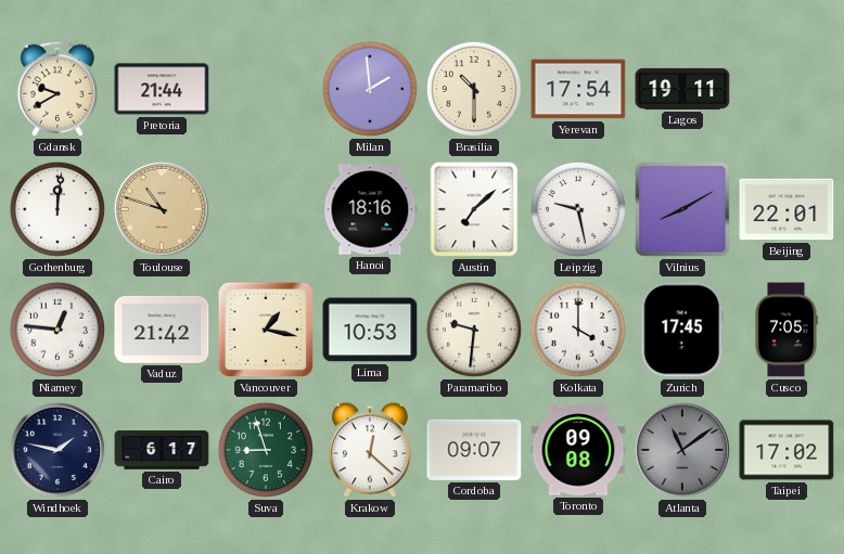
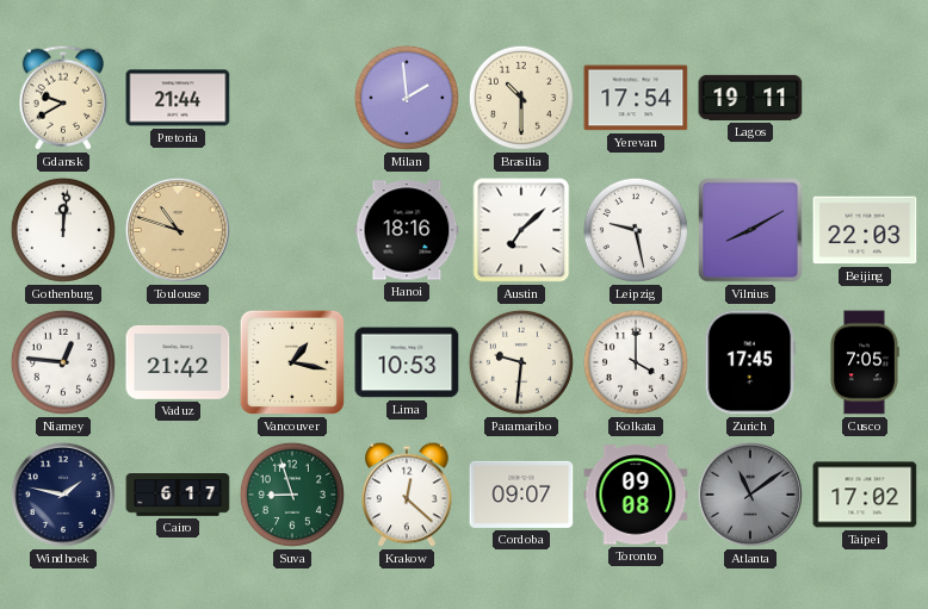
Beijing: 22:01 -> 22:03
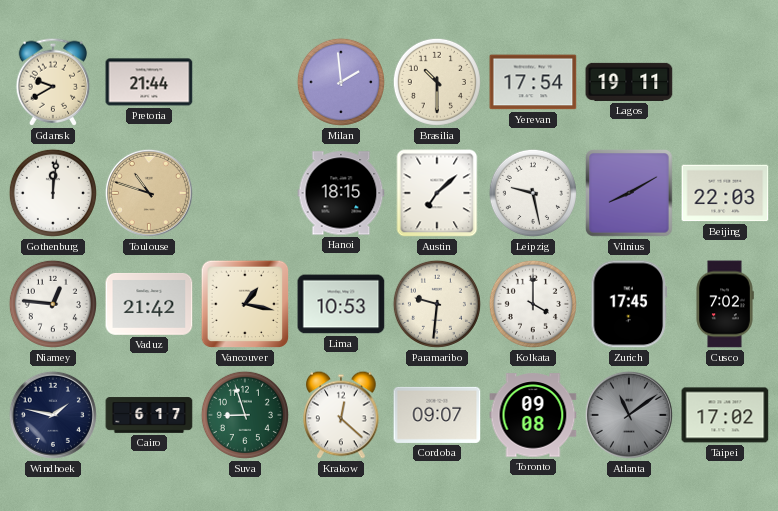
Hanoi: 18:16 -> 18:15
Cusco: 7:05 -> 7:02
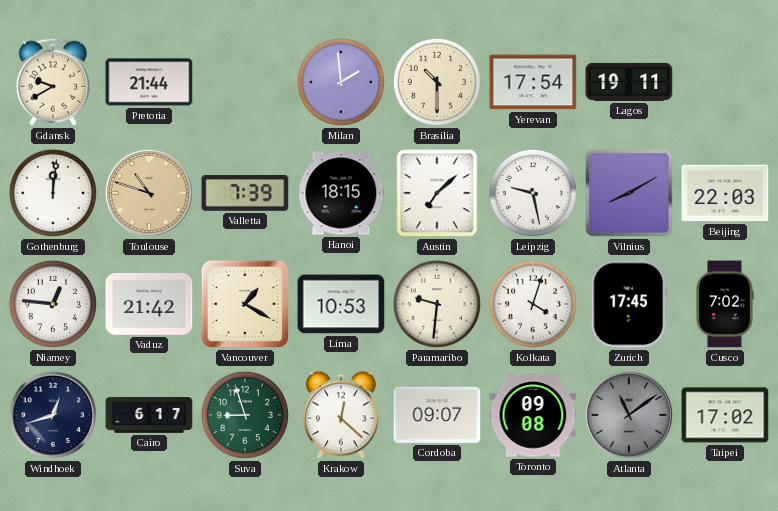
Valletta: none -> 7:39
Vancouver: 1:17 -> 1:20
Kolkata: 4:00 -> 4:03
Windhoek: 1:47 -> 12:42
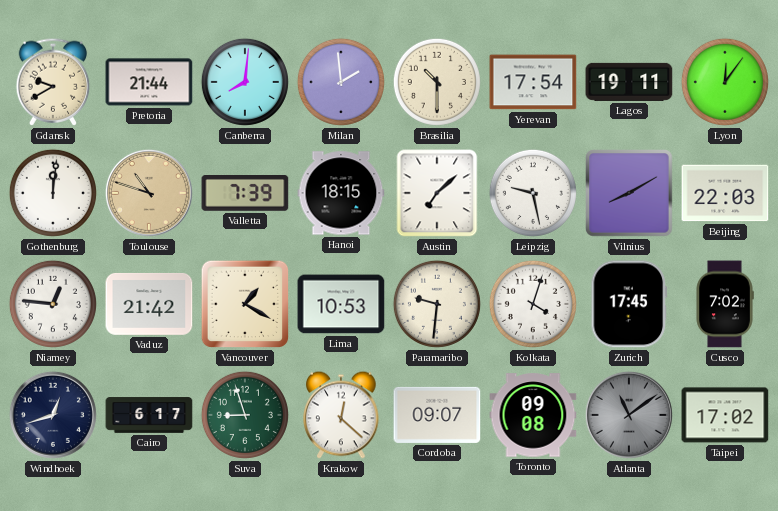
Canberra: none -> 8:01
Lyon: none -> 12:06
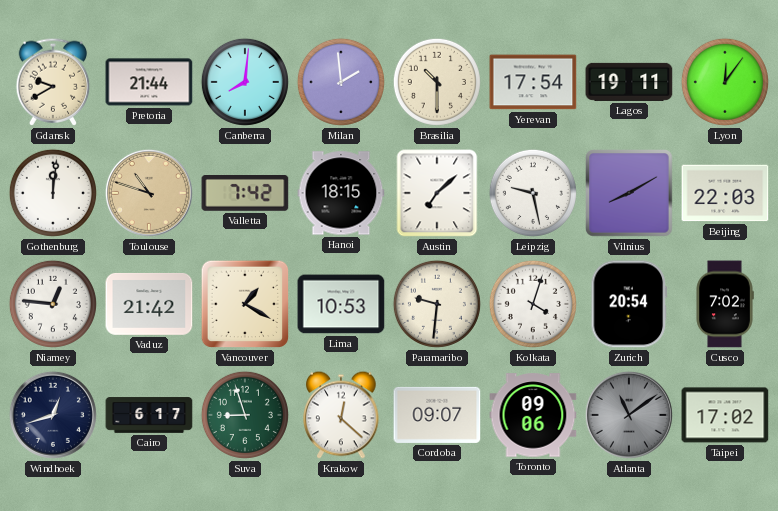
Valletta: 7:39 -> 7:42
Zurich: 17:45 -> 20:54
Toronto: 09:08 -> 09:06
